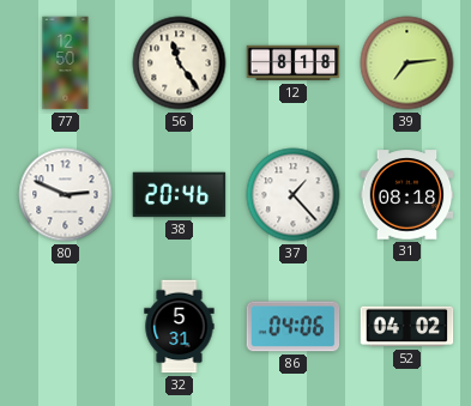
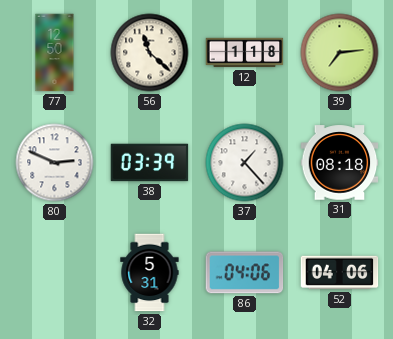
56: 11:24 -> 11:22
12: 8:18 -> 1:18
38: 20:46 -> 03:39
52: 04:02 -> 04:06
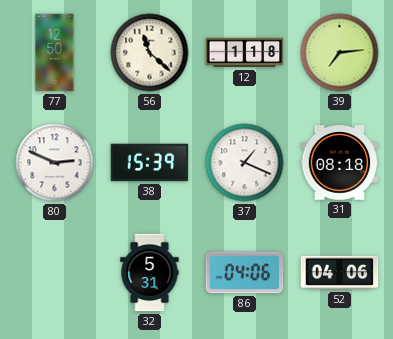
38: 03:39 -> 15:39
37: 1:23 -> 1:19
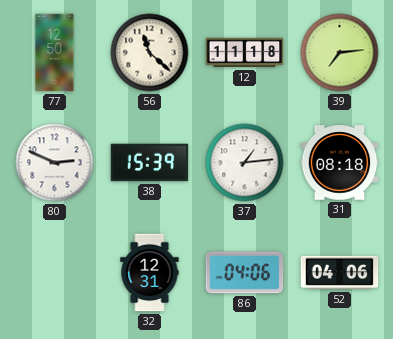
12: 1:18 -> 11:18
37: 1:19 -> 1:14
32: 5:31 -> 12:31
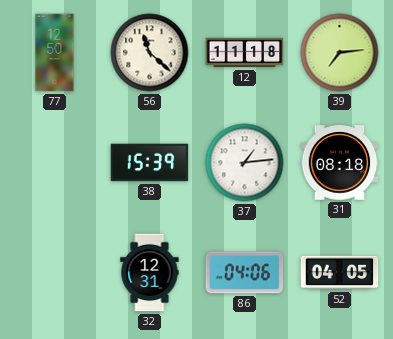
80: 2:49 -> none
52: 04:06 -> 04:05
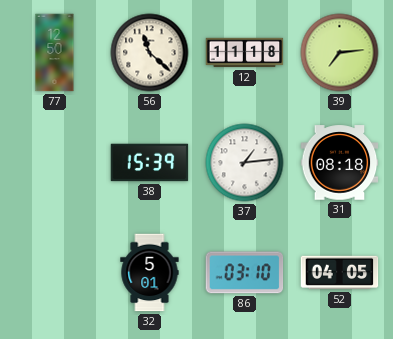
32: 12:31 -> 5:01
86: 04:06 -> 03:10
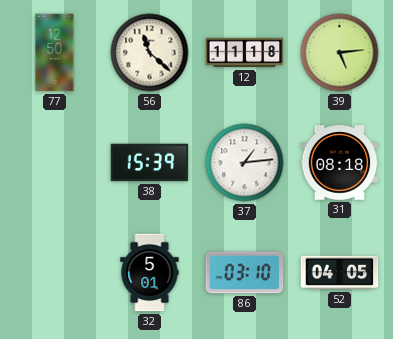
39: 7:14 -> 5:14
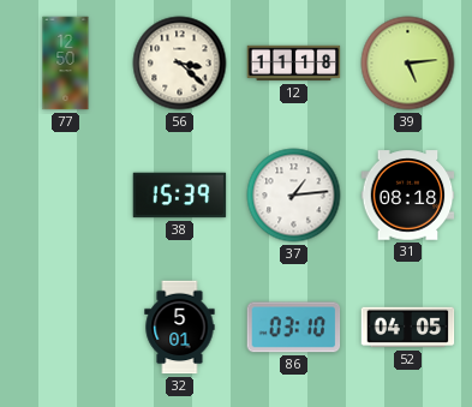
56: 11:22 -> 3:22
